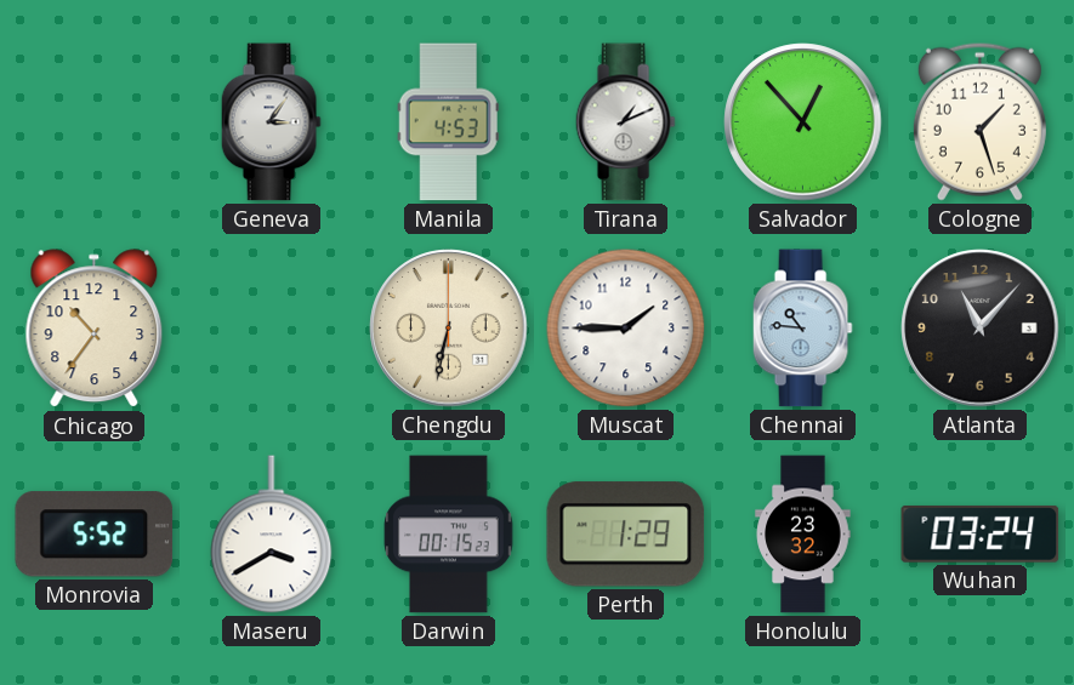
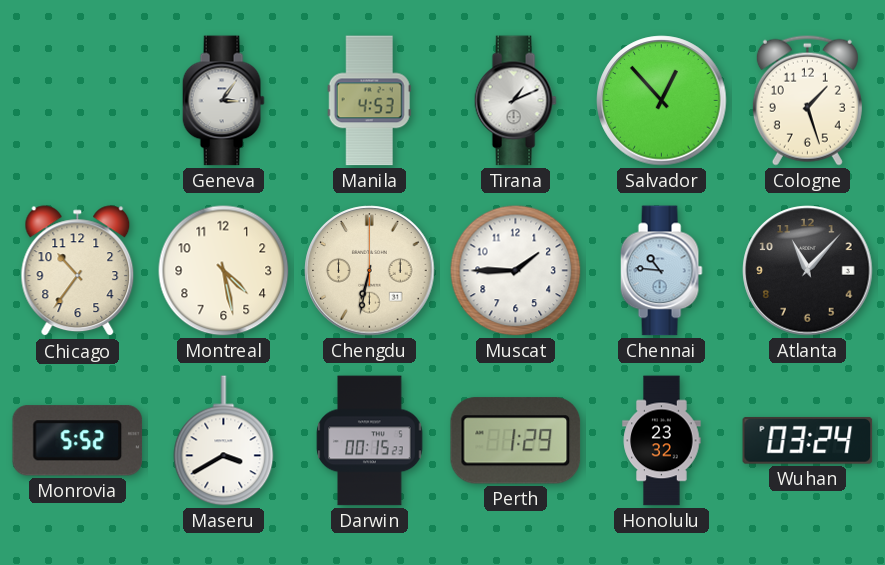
Montreal: none -> 4:28
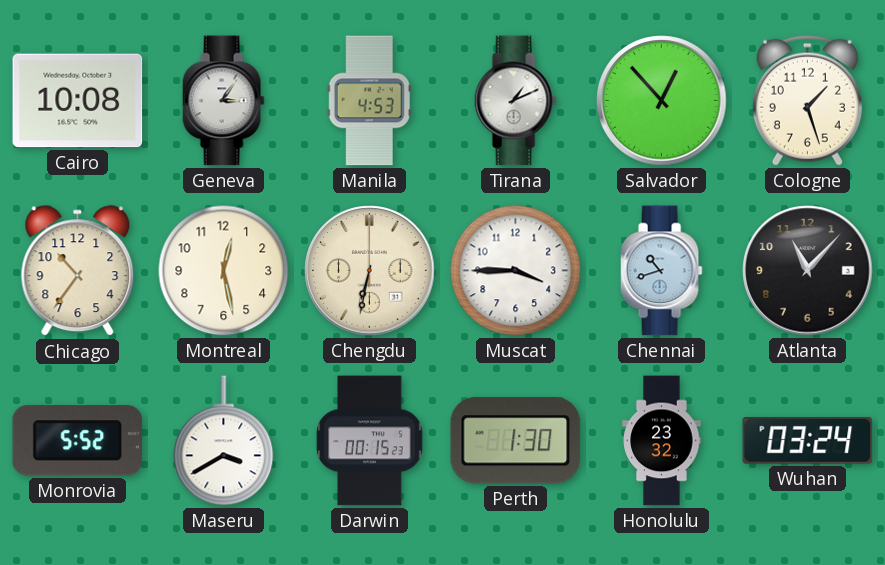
Cairo: none -> 10:08
Montreal: 4:28 -> 12:28
Muscat: 1:45 -> 3:45
Chennai: 10:46 -> 10:42
Perth: 1:29 -> 1:30
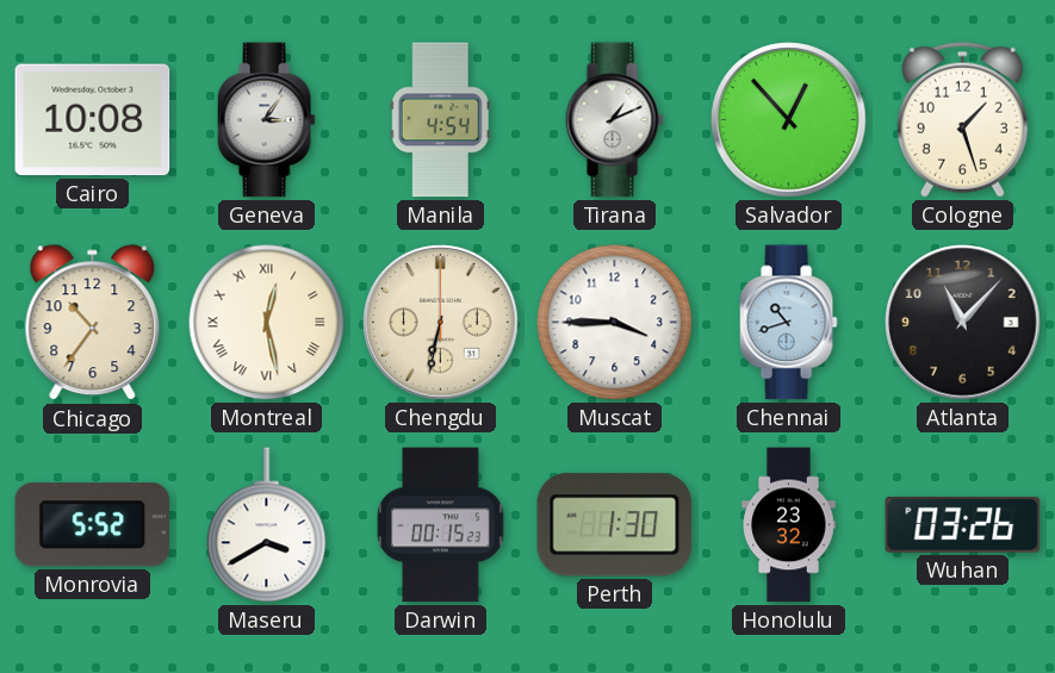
Manila: 4:53 -> 4:54
Montreal numerals: Arabic -> Roman
Wuhan: 03:24 -> 03:26
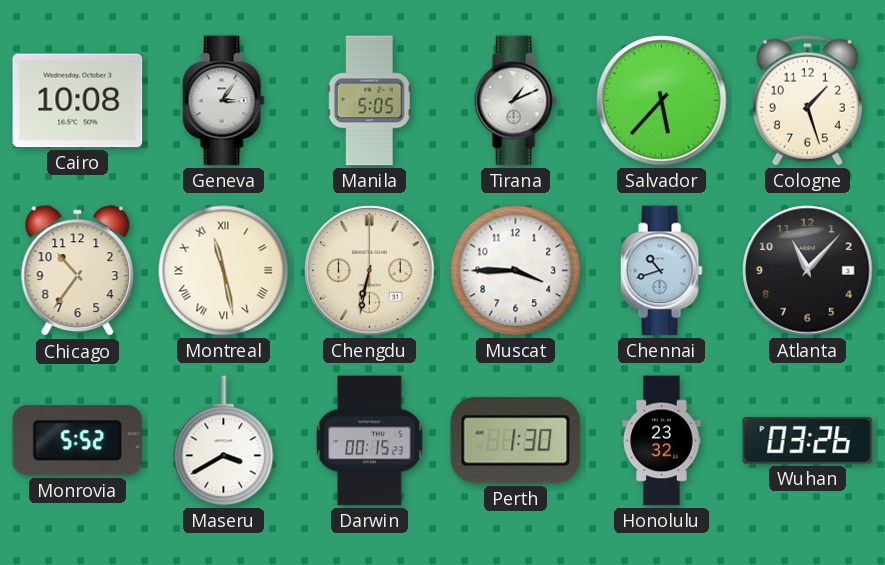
Manila: 4:54 -> 5:05
Salvador: 12:53 -> 5:37
Montreal: 12:28 -> 11:28
